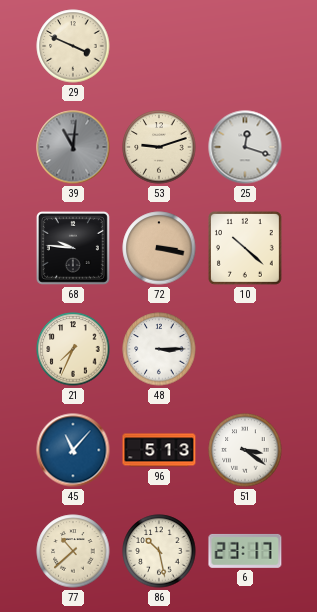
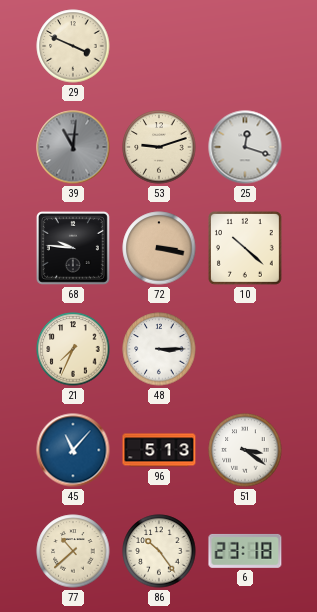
86: 10:28 -> 10:24
6: 23:17 -> 23:18
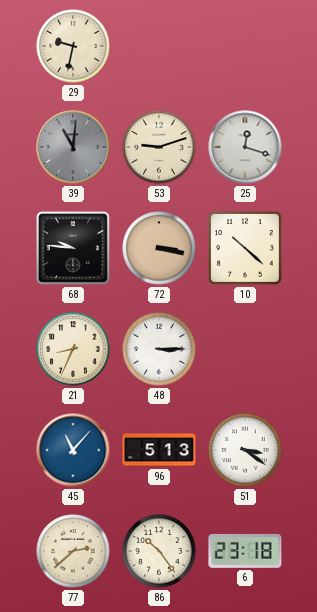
29: 3:49 -> 9:32
21: 7:34 -> 8:34
77: 10:38 -> 2:38
